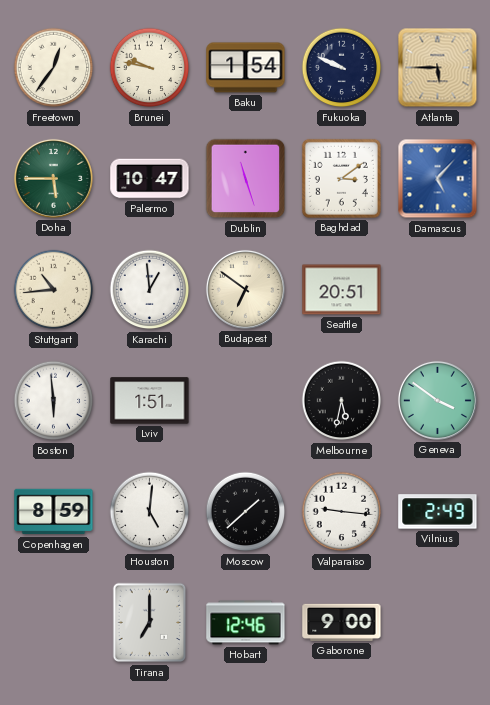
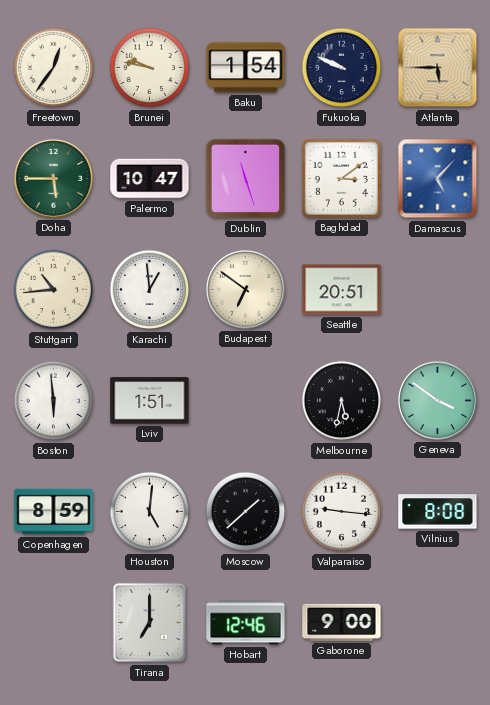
Vilnius: 2:49 -> 8:08
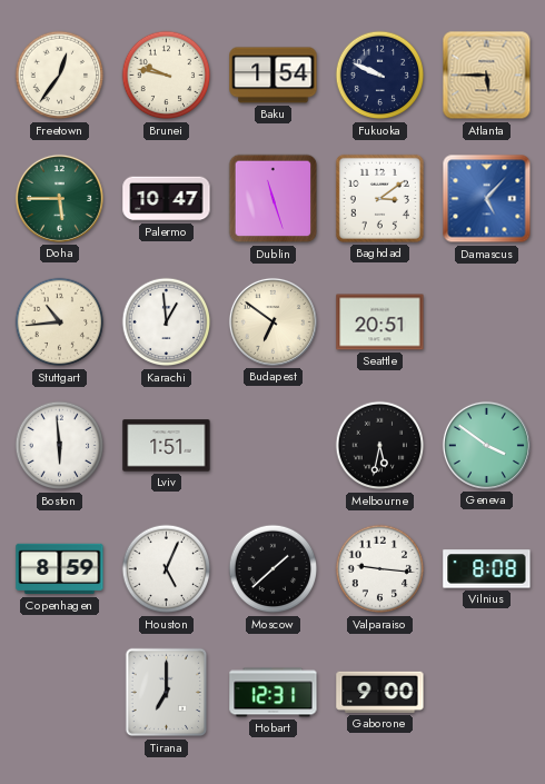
Houston: 5:01 -> 5:04
Hobart: 12:46 -> 12:31
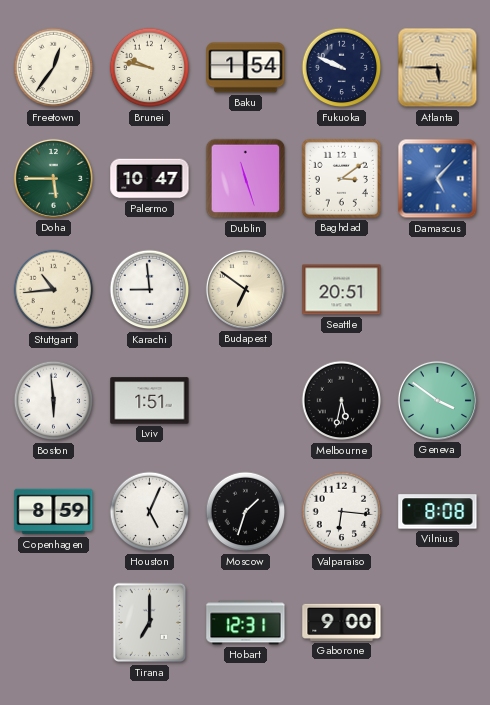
Karachi: 12:59 -> 8:59
Moscow: 1:38 -> 1:33
Valparaiso: 9:16 -> 6:16
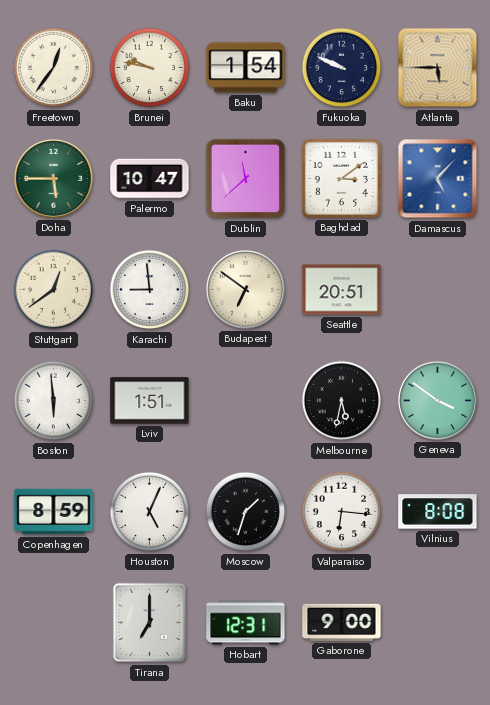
Dublin: 11:27 -> 11:38
Stuttgart: 10:44 -> 12:39
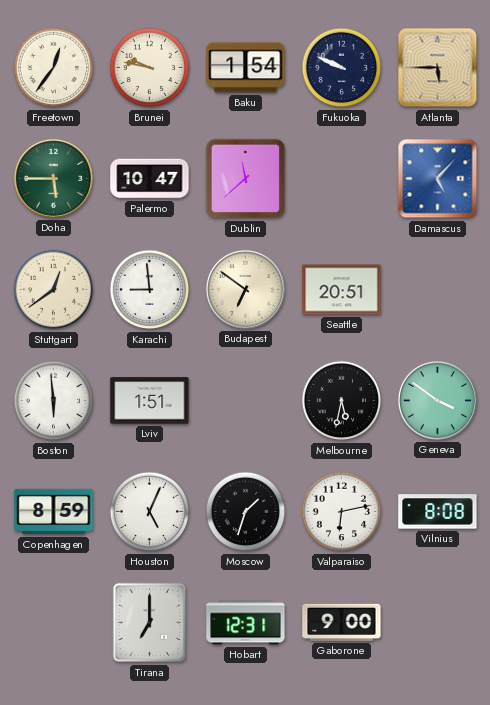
Baghdad: 3:09 -> none
Valparaiso: 6:16 -> 6:13
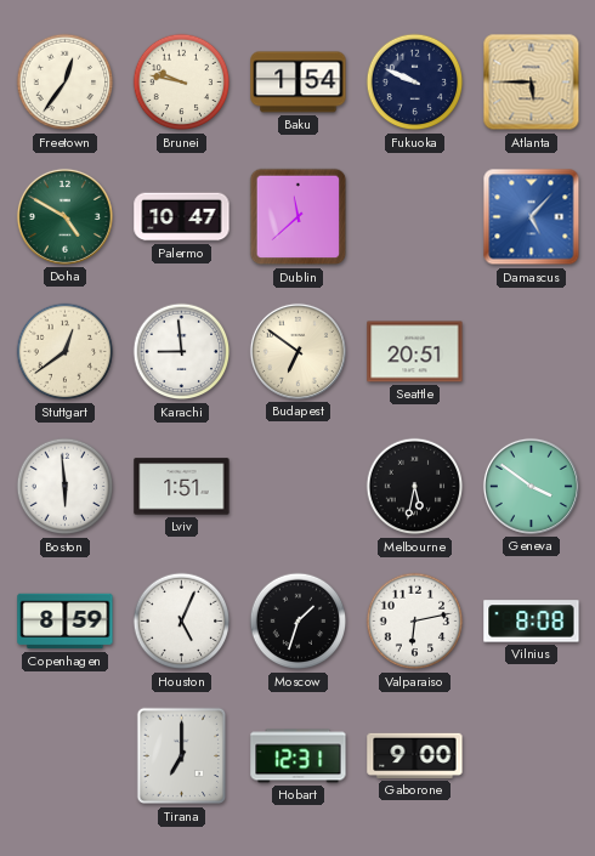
Doha: 5:45 -> 4:50
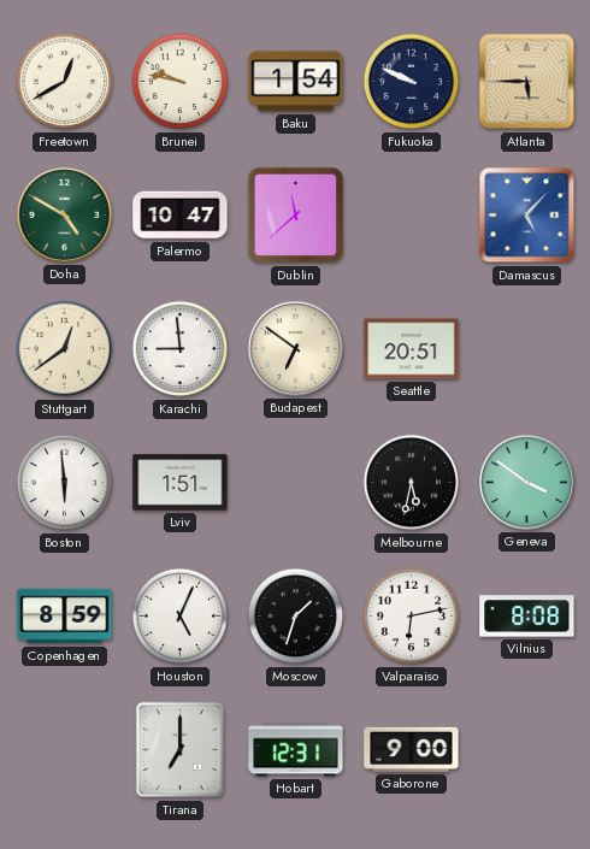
Freetown: 12:36 -> 12:40
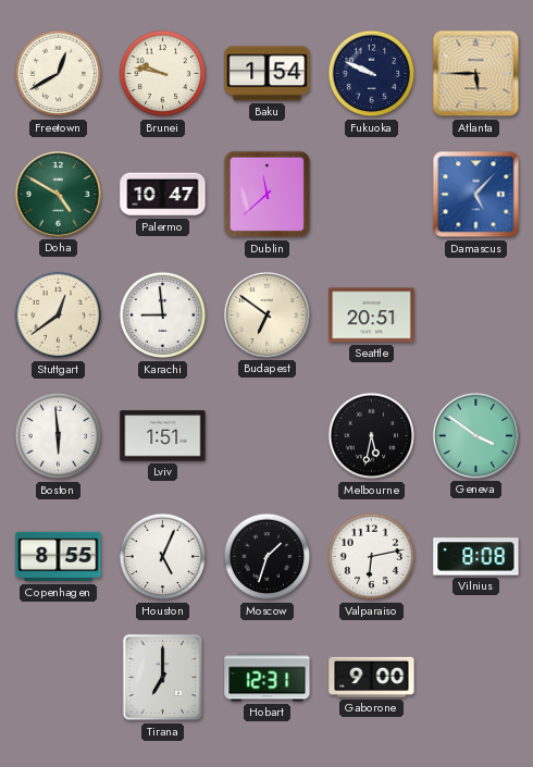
Copenhagen: 8:59 -> 8:55
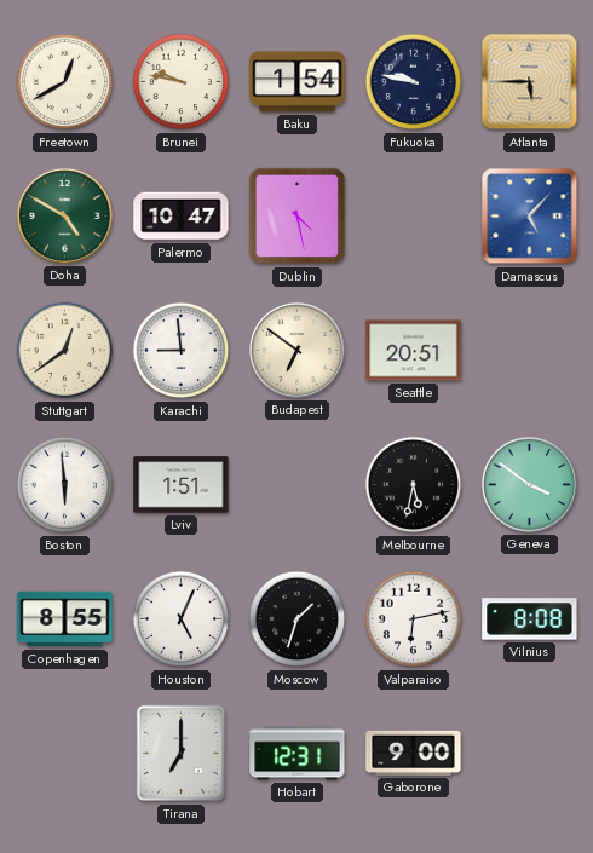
Fukuoka: 9:49 -> 9:47
Dublin: 11:38 -> 4:28
